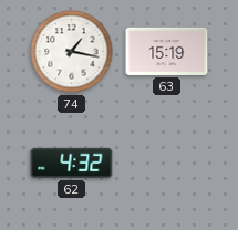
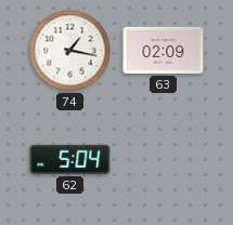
63: 15:19 -> 02:09
62: 4:32 -> 5:04
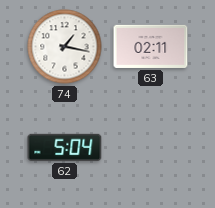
63: 02:09 -> 02:11
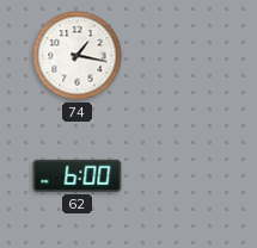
63: 02:11 -> none
62: 5:04 -> 6:00
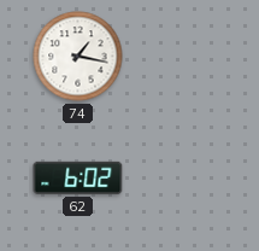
62: 6:00 -> 6:02
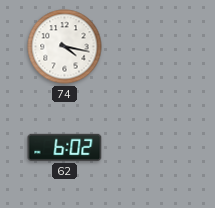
74: 1:17 -> 4:17
